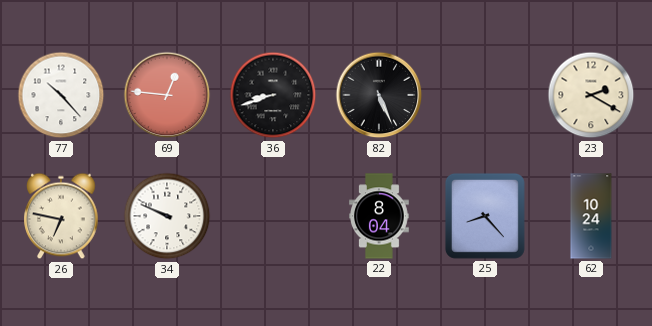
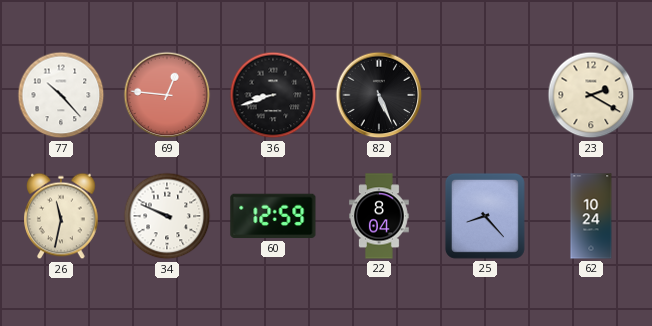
26: 6:47 -> 11:32
60: none -> 12:59
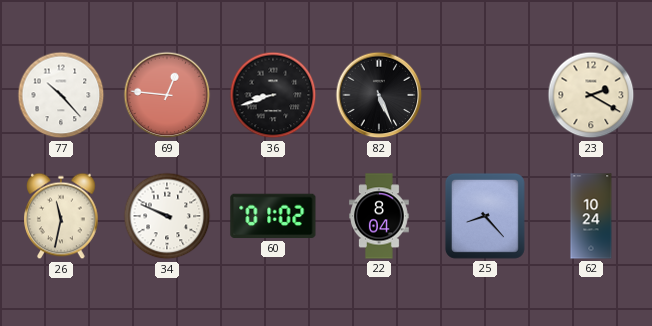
60: 12:59 -> 01:02
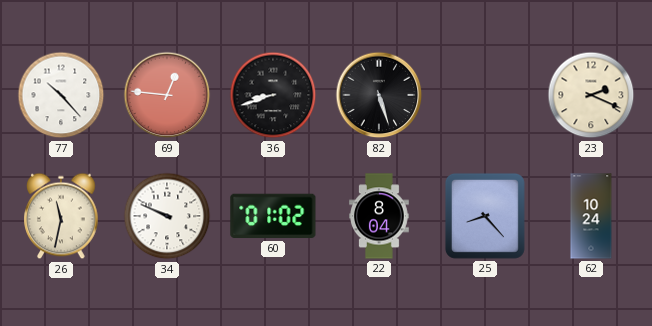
82: 5:26 -> 5:27
23: 2:20 -> 2:19
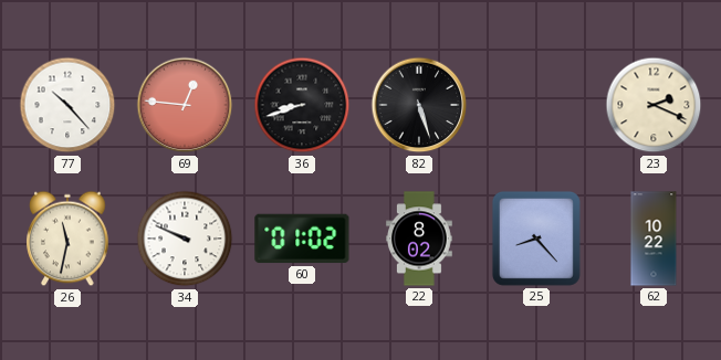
22: 8:04 -> 8:02
62: 10:24 -> 10:22
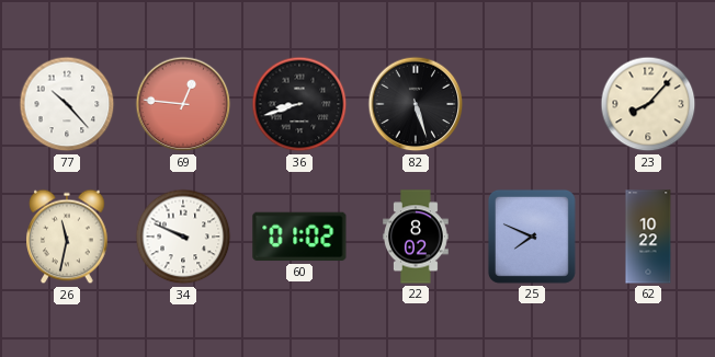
23: 2:19 -> 8:07
25: 8:23 -> 7:49
